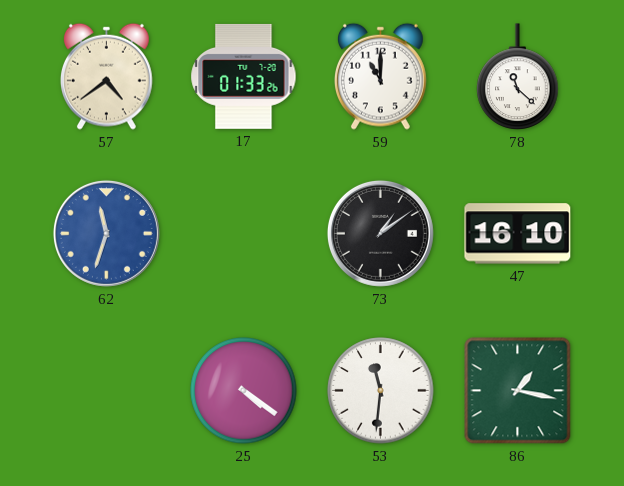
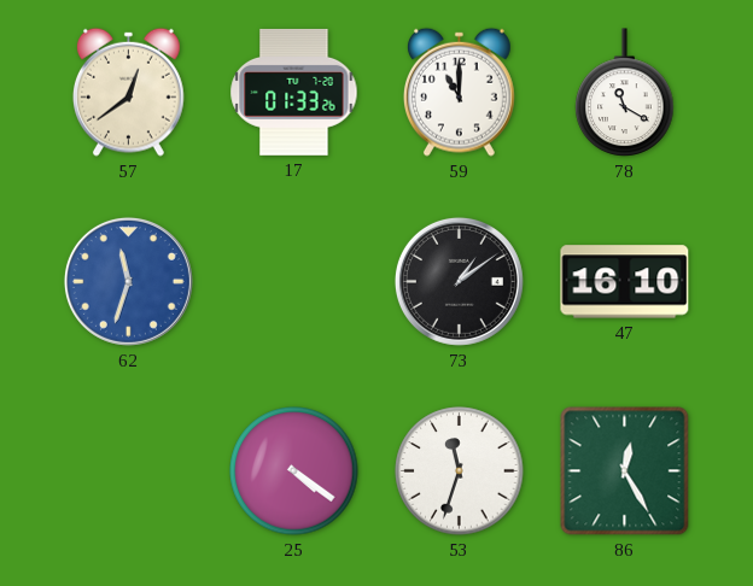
57: 4:39 -> 12:39
78: 11:22 -> 11:20
53: 11:31 -> 11:33
86: 1:17 -> 12:25
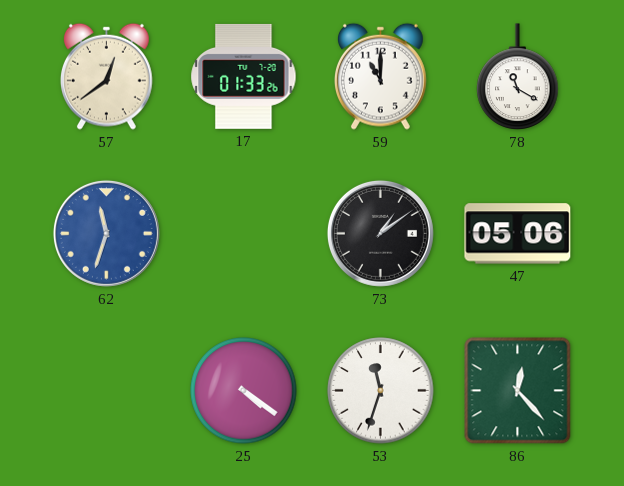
47: 16:10 -> 05:06
86: 12:25 -> 12:23
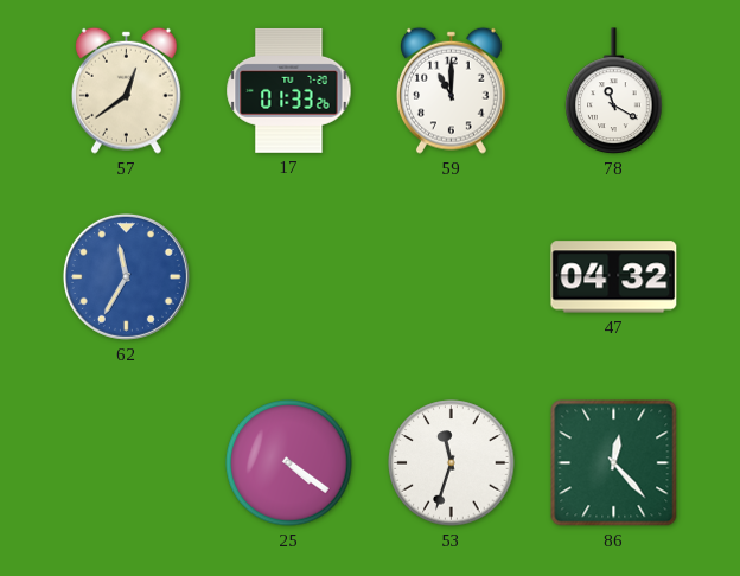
62: 11:33 -> 11:35
73: 1:09 -> none
47: 05:06 -> 04:32
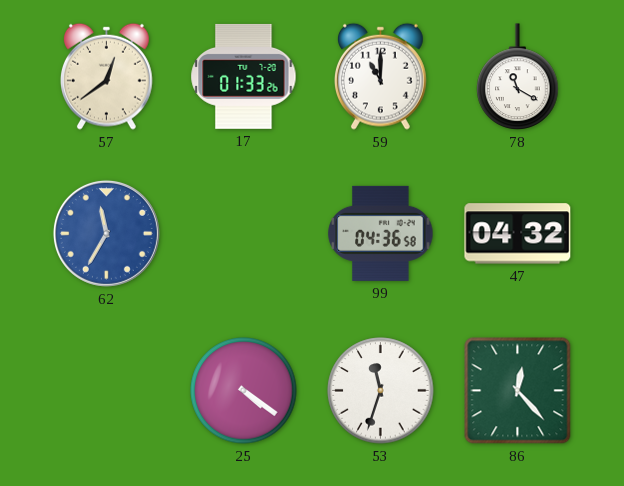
99: none -> 04:36
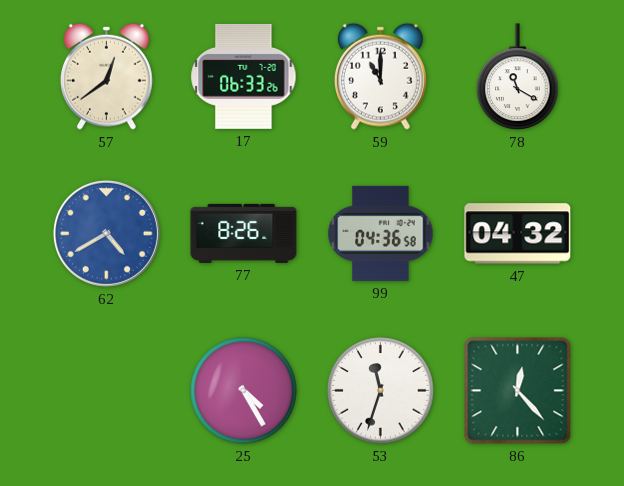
17: 01:33 -> 06:33
62: 11:35 -> 4:40
77: none -> 8:26
25: 4:21 -> 4:25
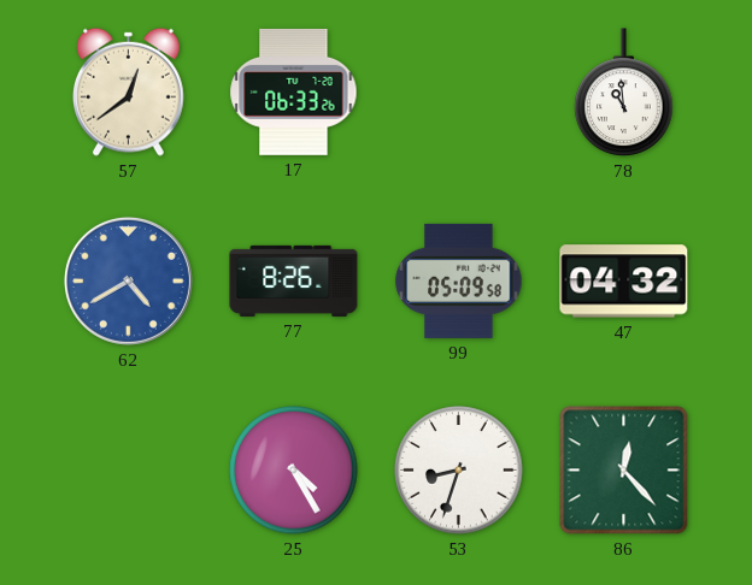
59: 11:00 -> none
78: 11:20 -> 10:59
99: 04:36 -> 05:09
53: 11:33 -> 8:33
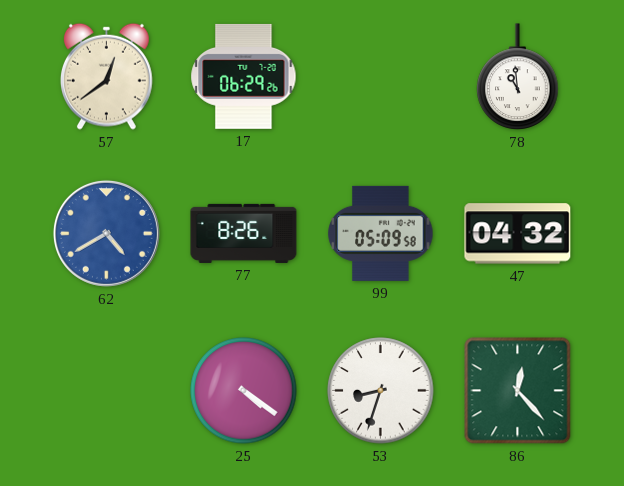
17: 06:33 -> 06:29
25: 4:25 -> 4:21
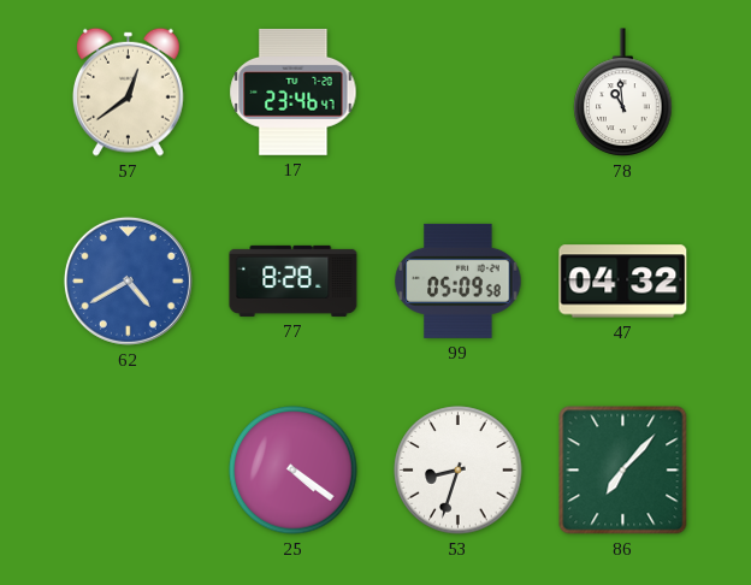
17: 06:29 -> 23:46
77: 8:26 -> 8:28
86: 12:23 -> 7:07
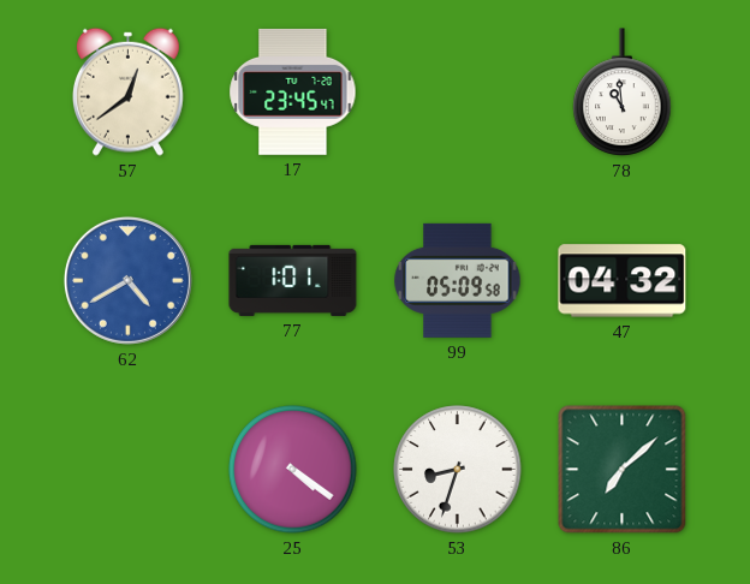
17: 23:46 -> 23:45
77: 8:28 -> 1:01
86: 7:07 -> 7:08
